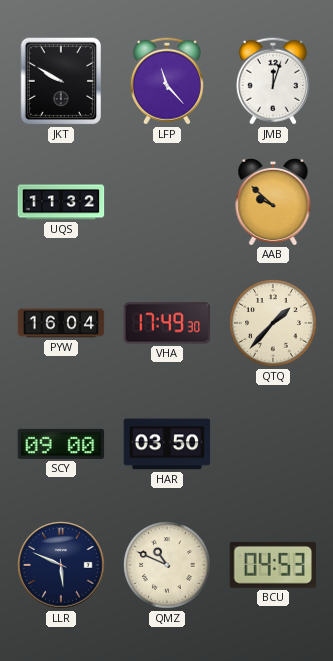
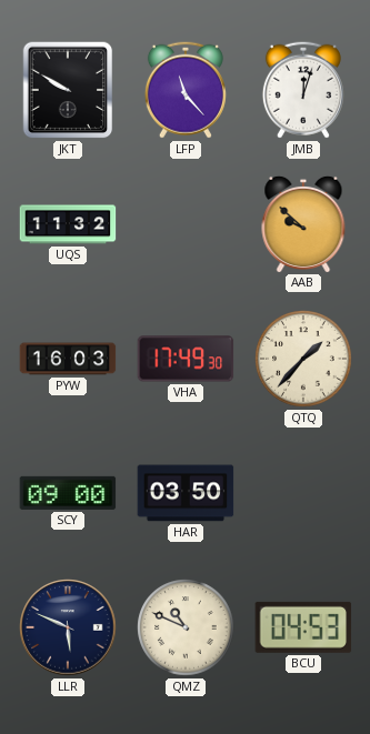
PYW: 16:04 -> 16:03
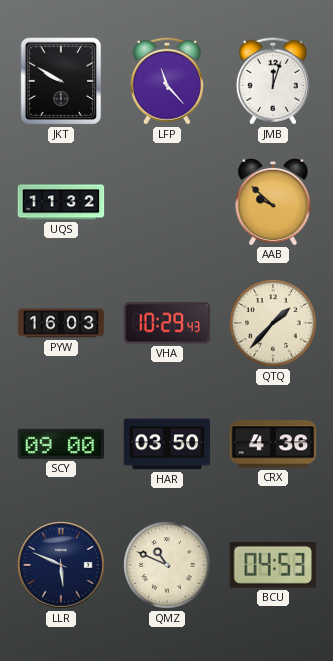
VHA: 17:49 -> 10:29
CRX: none -> 4:36
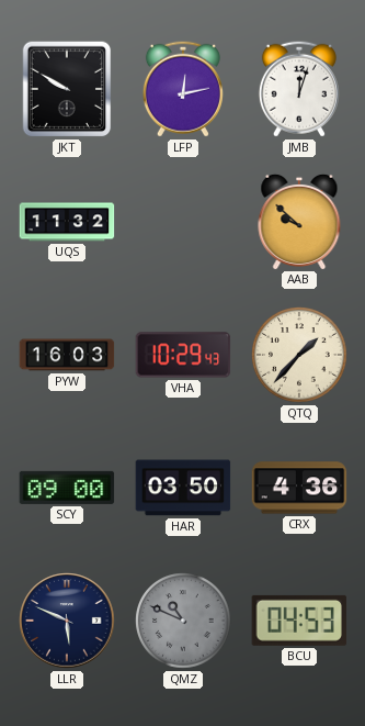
LFP: 11:23 -> 12:13
QMZ dial: cream -> grey
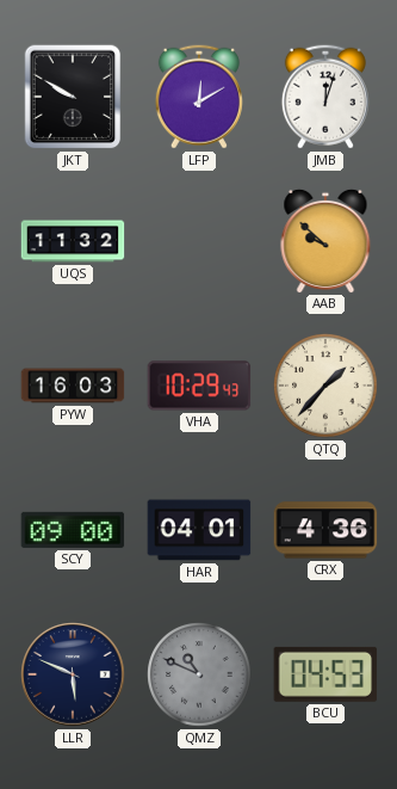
LFP: 12:13 -> 12:10
HAR: 03:50 -> 04:01
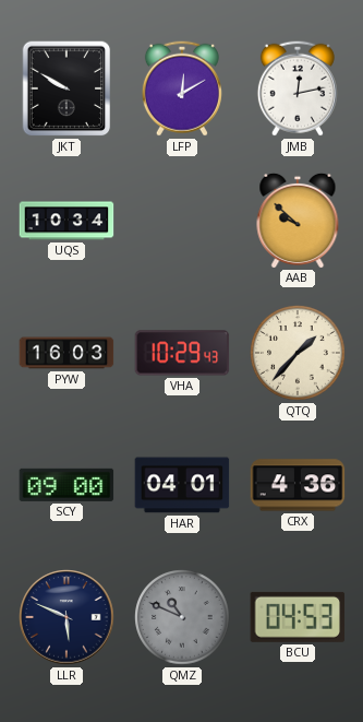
JMB: 12:03 -> 12:13
UQS: 11:32 -> 10:34
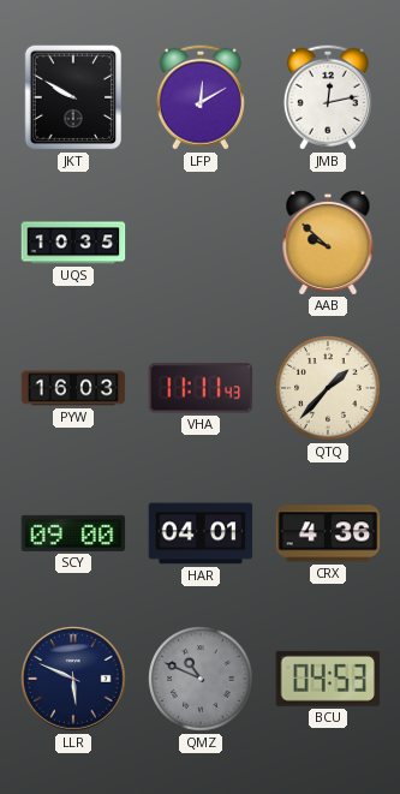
UQS: 10:34 -> 10:35
VHA: 10:29 -> 11:11
